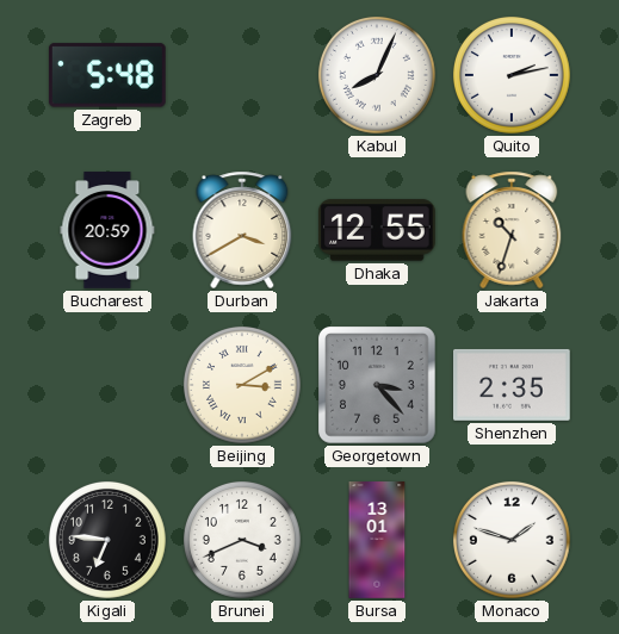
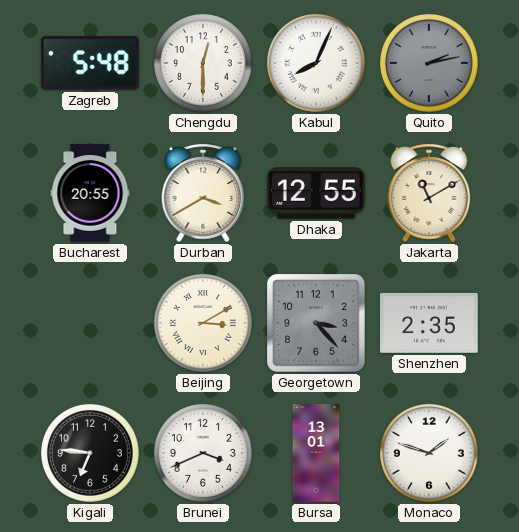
Chengdu: none -> 12:30
Quito dial: white -> grey
Bucharest: 20:59 -> 20:55
Jakarta: 10:33 -> 11:10
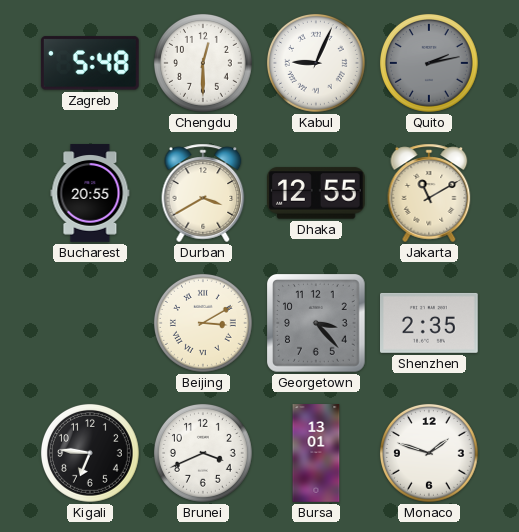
Kabul: 8:04 -> 9:04
